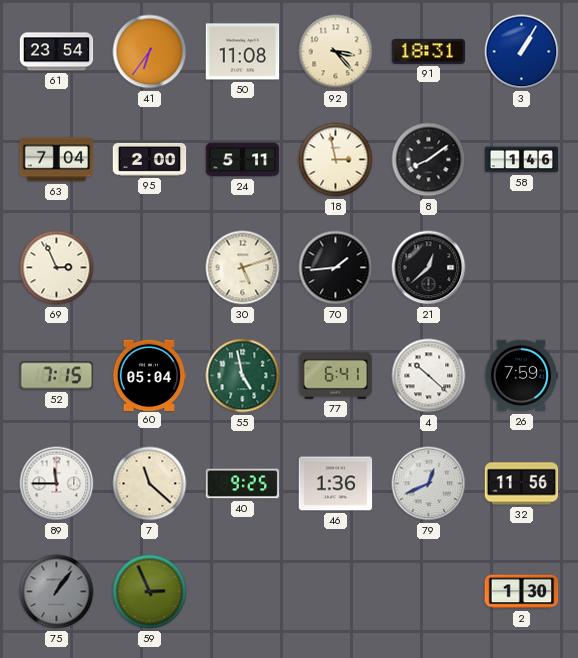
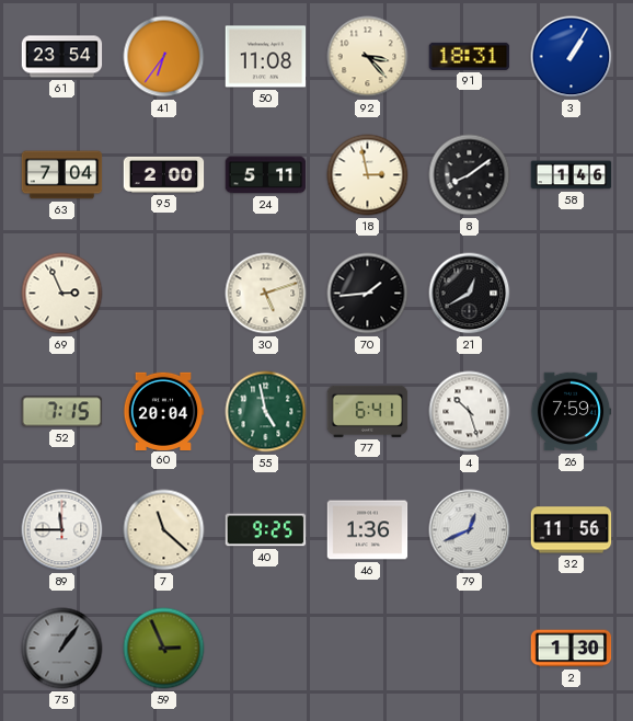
21: 12:38 -> 12:40
60: 05:04 -> 20:04
4: 10:22 -> 10:27
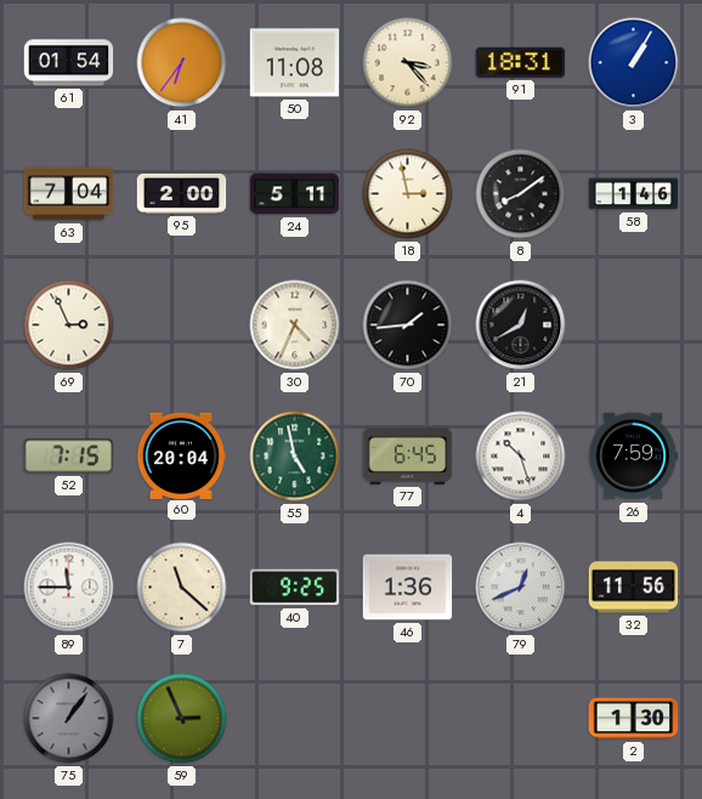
61: 23:54 -> 01:54
30: 5:12 -> 4:34
77: 6:41 -> 6:45
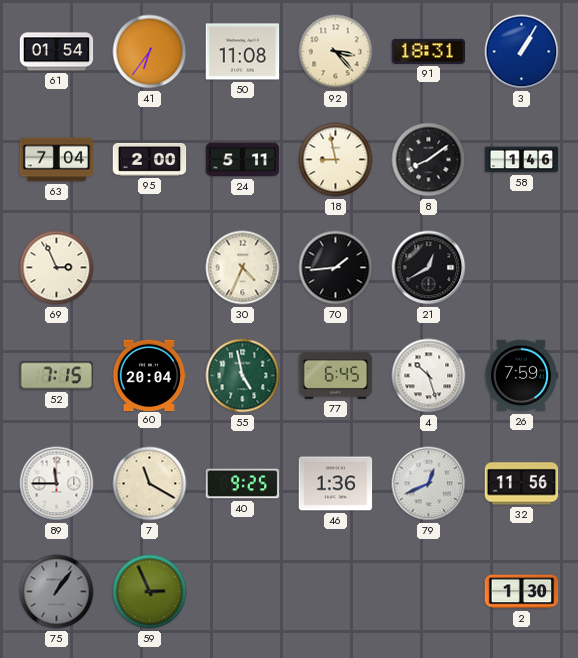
18: 2:58 -> 8:58
7: 11:22 -> 11:20
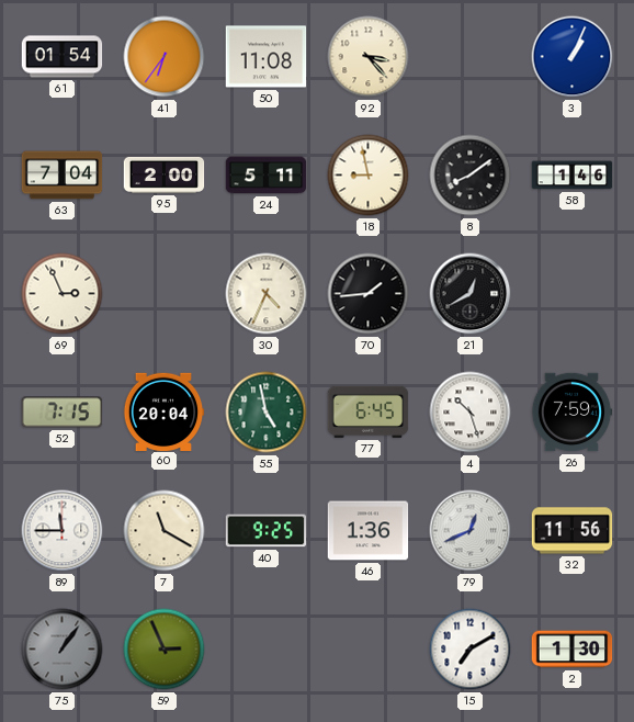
91: 18:31 -> none
3: 1:05 -> 1:04
15: none -> 7:10
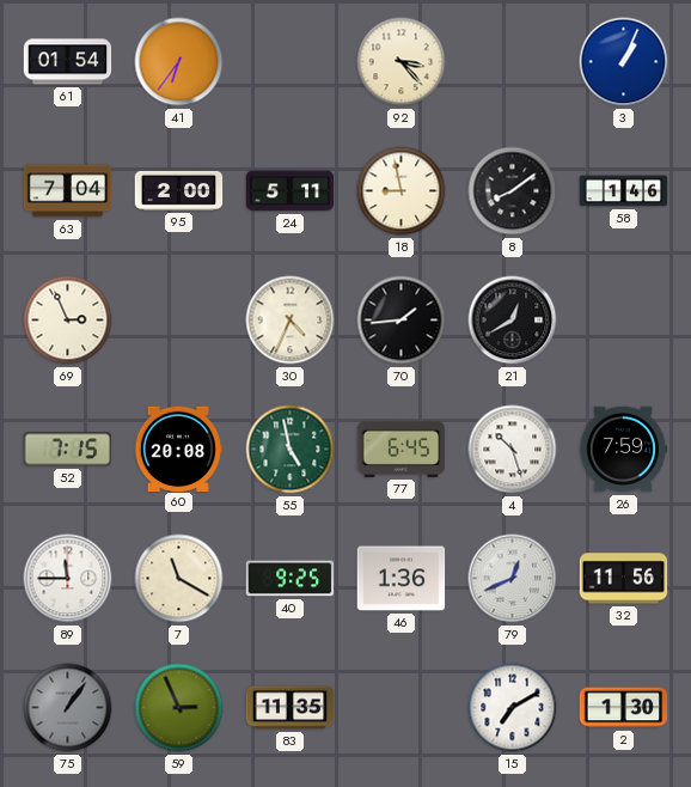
50: 11:08 -> none
60: 20:04 -> 20:08
83: none -> 11:35
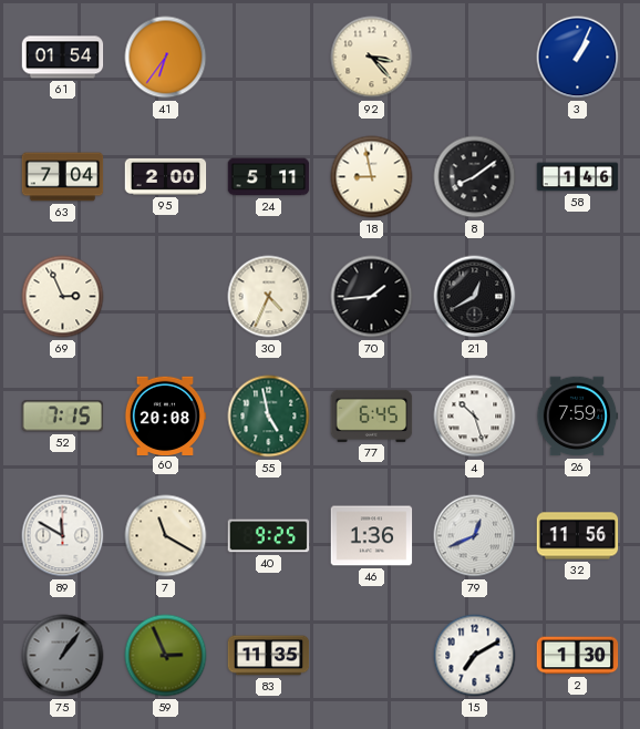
89: 11:45 -> 11:50
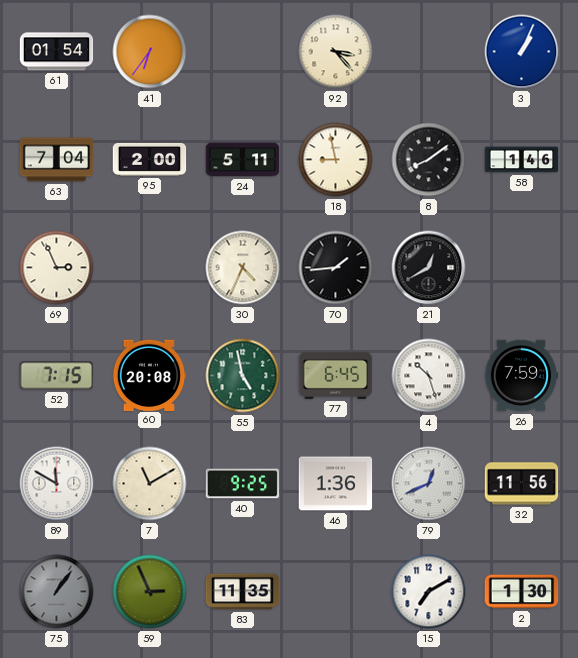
7: 11:20 -> 11:10
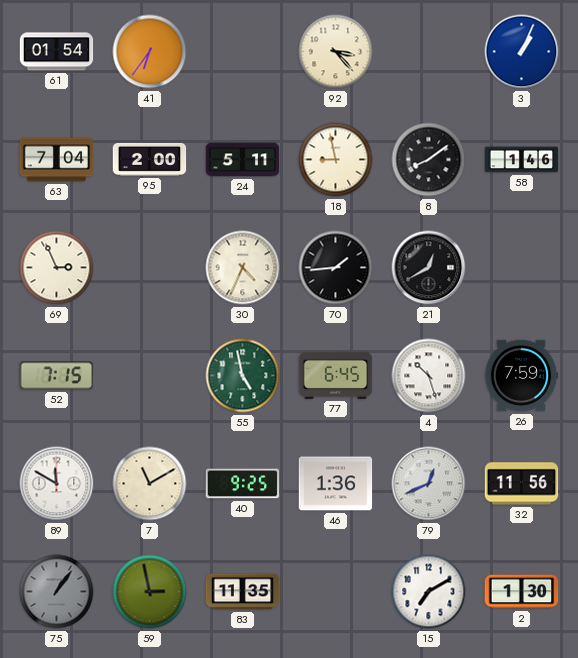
60: 20:08 -> none
59: 2:56 -> 2:58
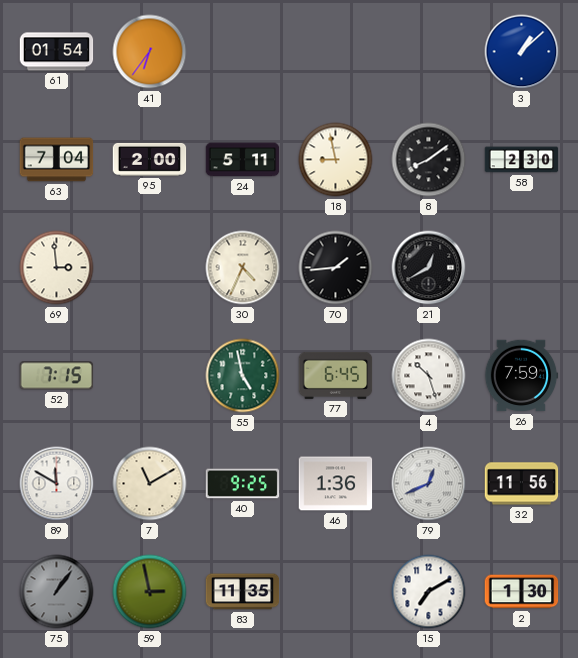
92: 3:23 -> none
3: 1:04 -> 1:08
58: 1:46 -> 2:30
69: 2:56 -> 2:59
